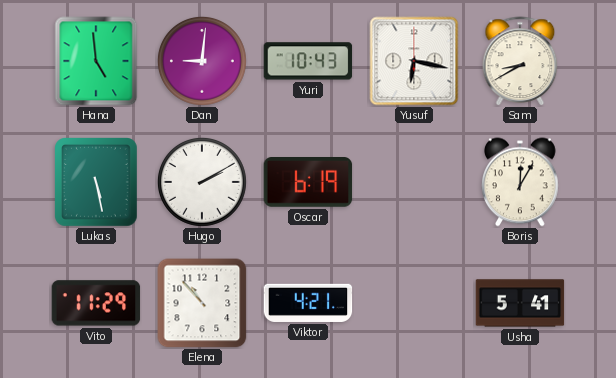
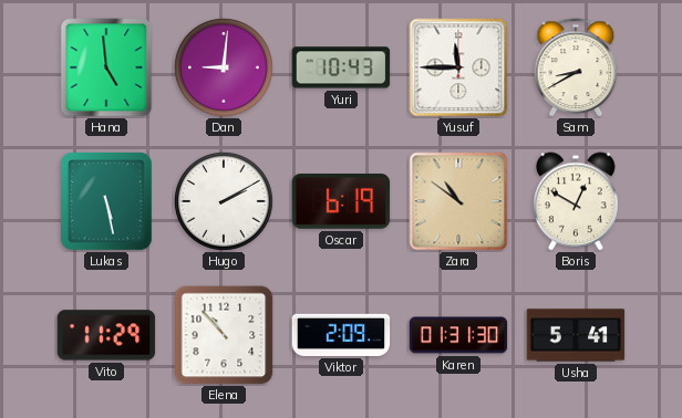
Yusuf: 6:17 -> 11:45
Zara: none -> 10:51
Boris: 12:05 -> 12:50
Viktor: 4:21 -> 2:09
Karen: none -> 01:31
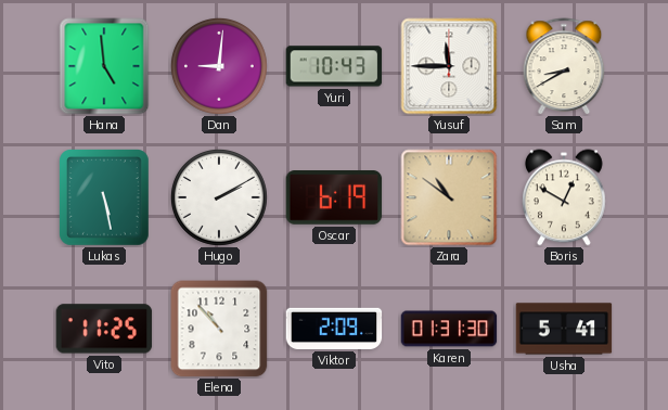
Vito: 11:29 -> 11:25
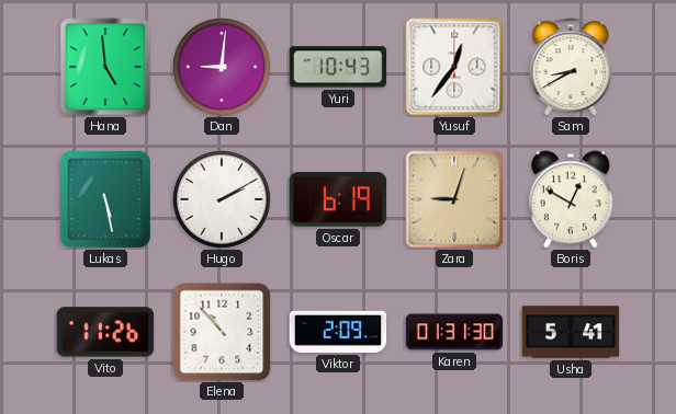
Yusuf: 11:45 -> 12:36
Zara: 10:51 -> 9:03
Vito: 11:25 -> 11:26
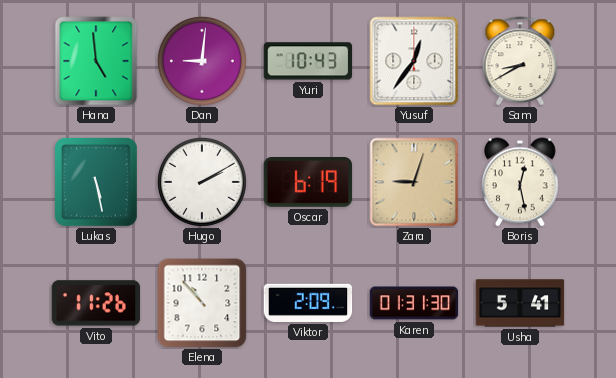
Boris: 12:50 -> 12:28
